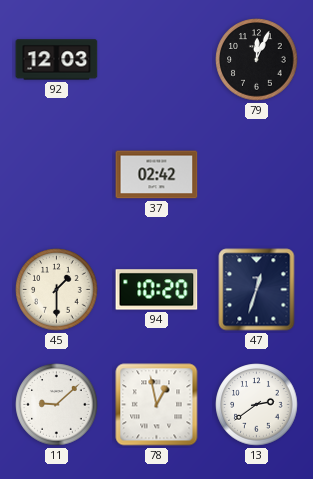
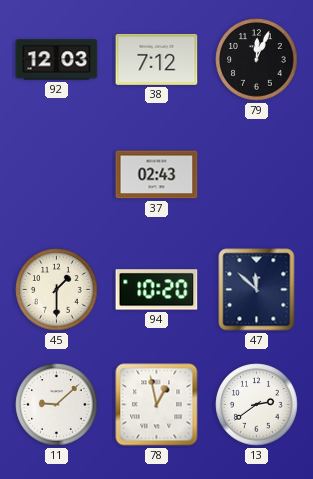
38: none -> 7:12
37: 02:42 -> 02:43
47: 12:33 -> 11:52
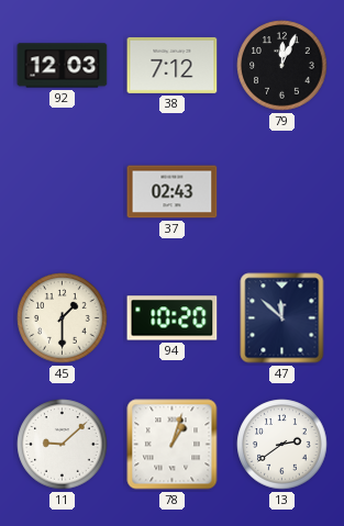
78: 12:58 -> 1:03
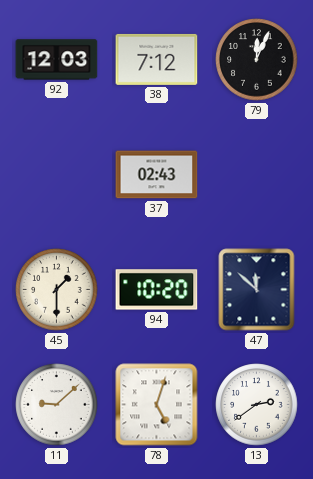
78: 1:03 -> 5:03
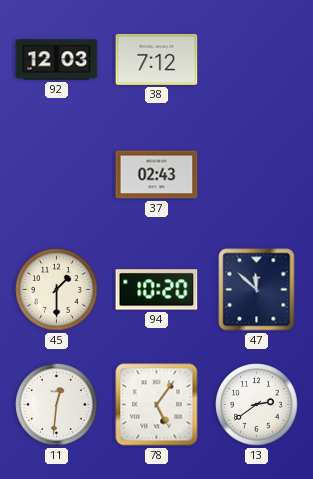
79: 12:04 -> none
11: 9:08 -> 12:31
78: 5:03 -> 5:06
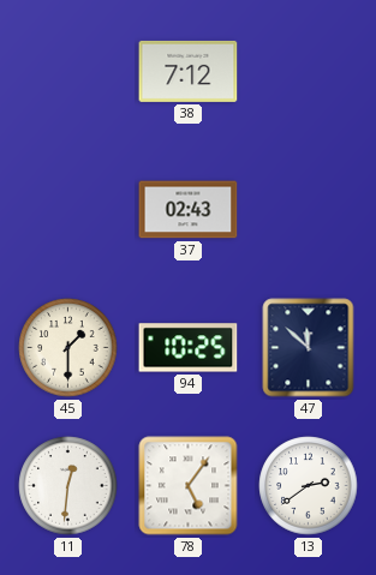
92: 12:03 -> none
94: 10:20 -> 10:25
